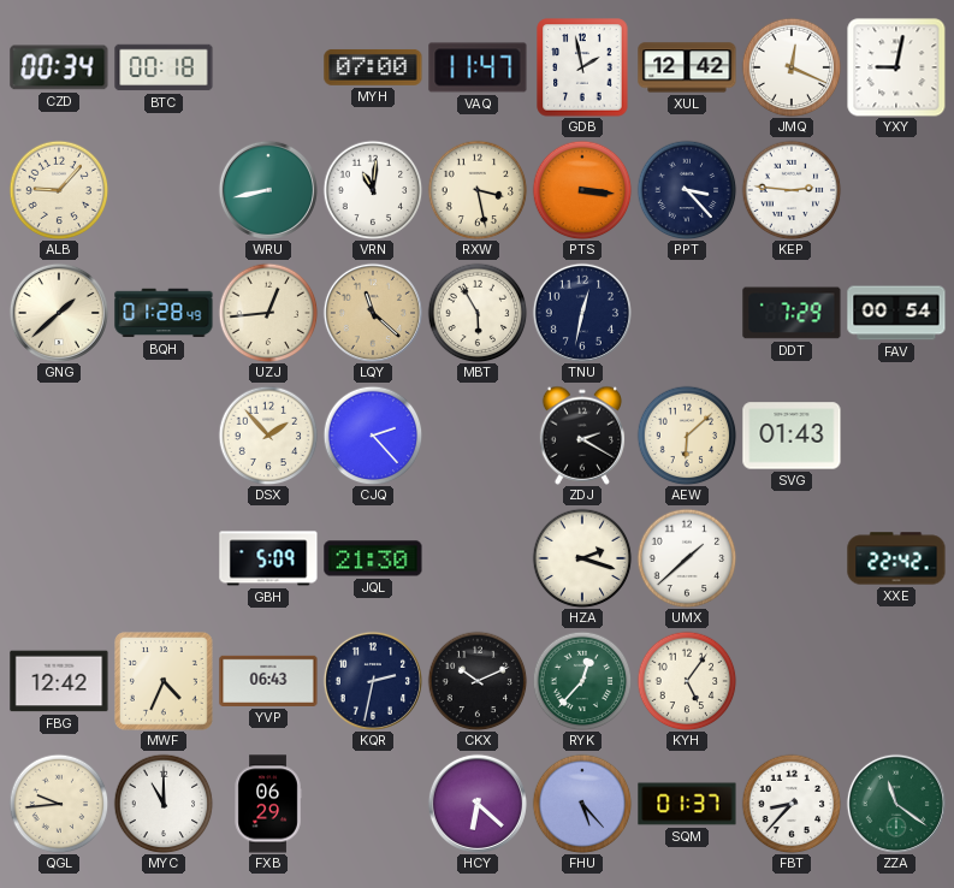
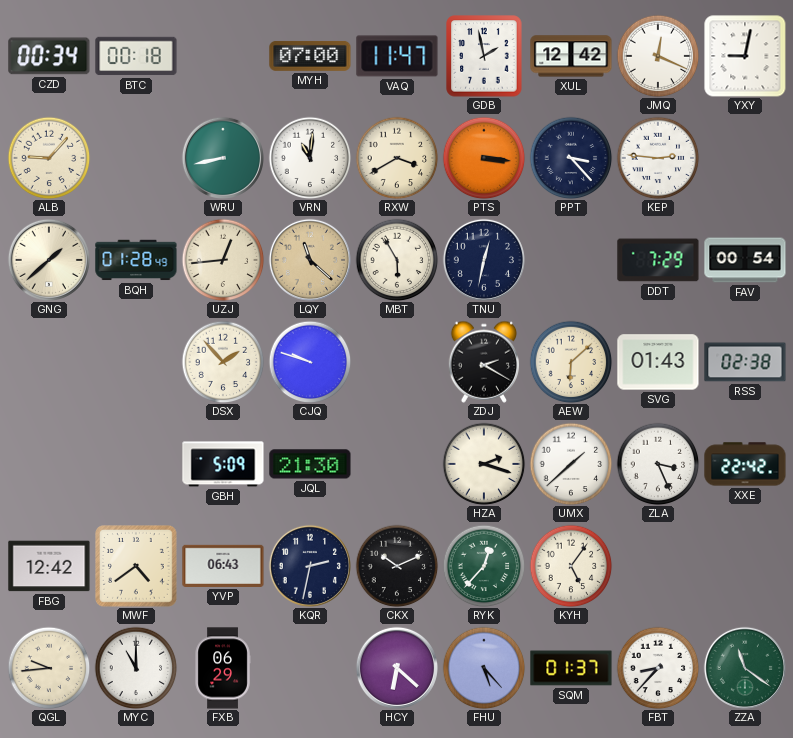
RXW: 3:28 -> 3:40
CJQ: 2:23 -> 9:48
RSS: none -> 02:38
ZLA: none -> 3:26
MWF: 4:34 -> 4:39
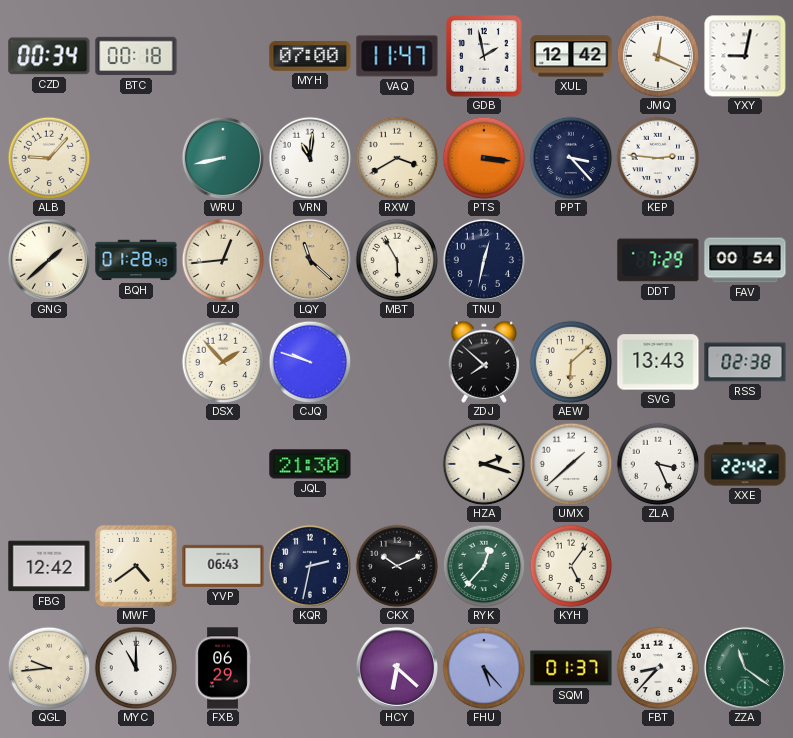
ZDJ: 2:20 -> 7:52
SVG: 01:43 -> 13:43
GBH: 5:09 -> none
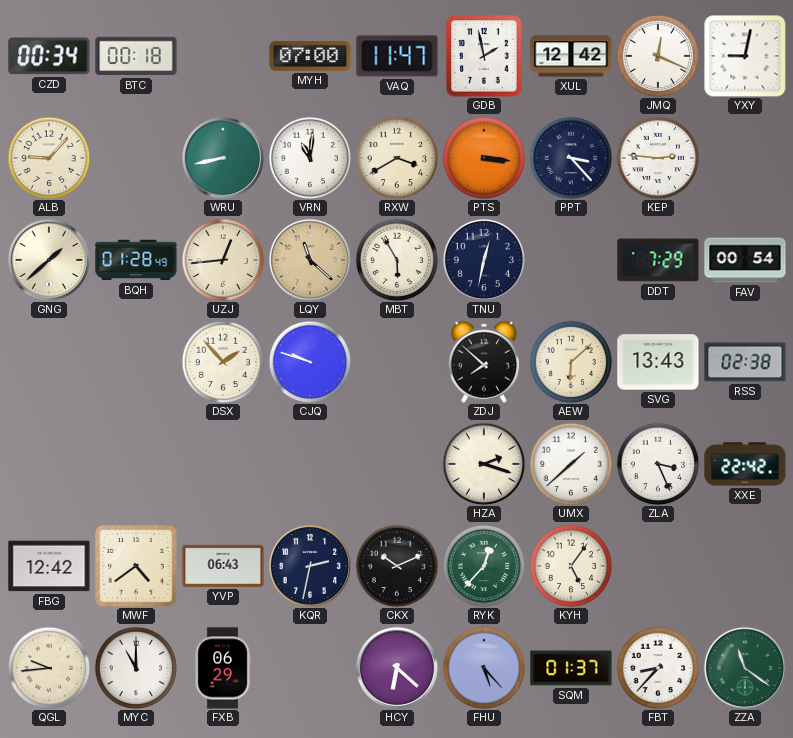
JQL: 21:30 -> none
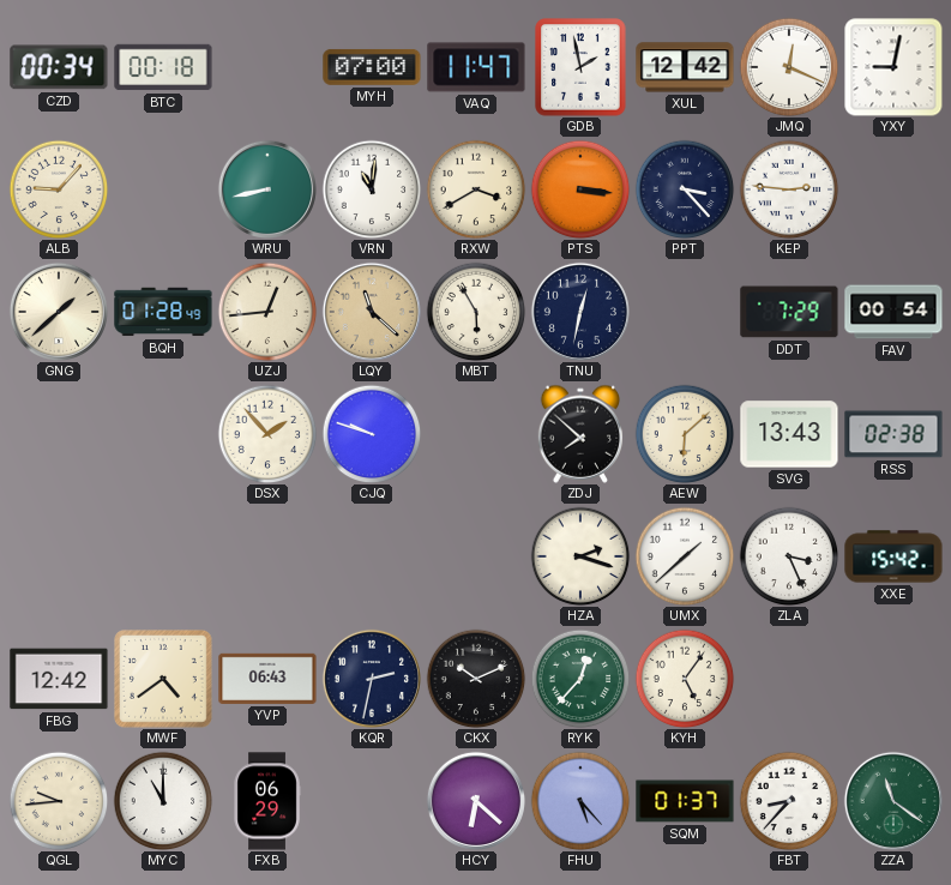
XXE: 22:42 -> 15:42
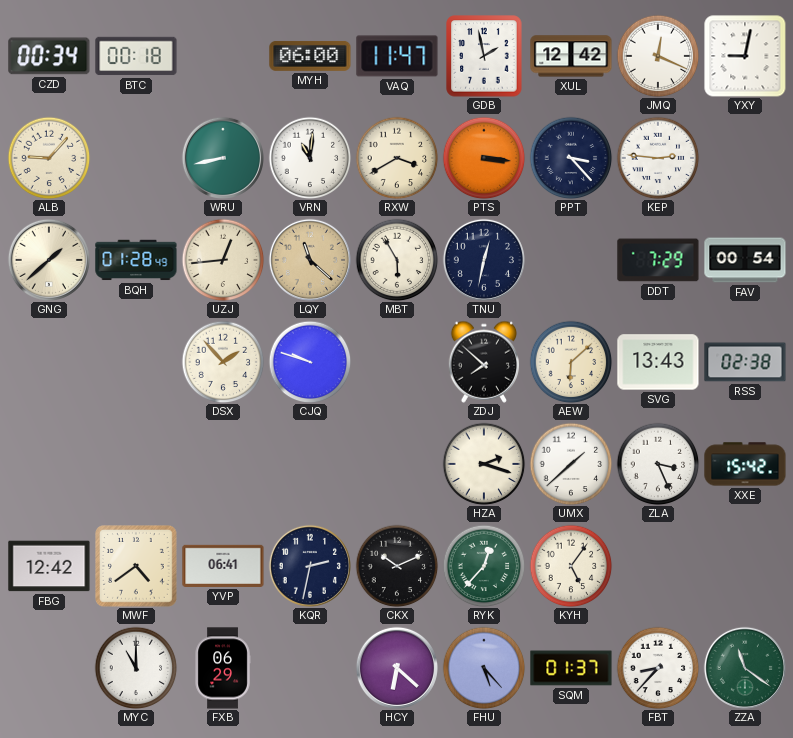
MYH: 07:00 -> 06:00
YVP: 06:43 -> 06:41
QGL: 9:44 -> none
